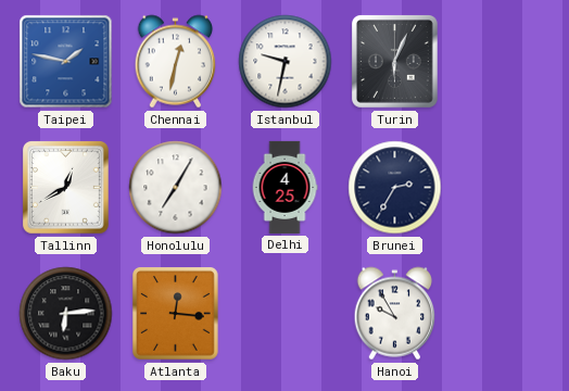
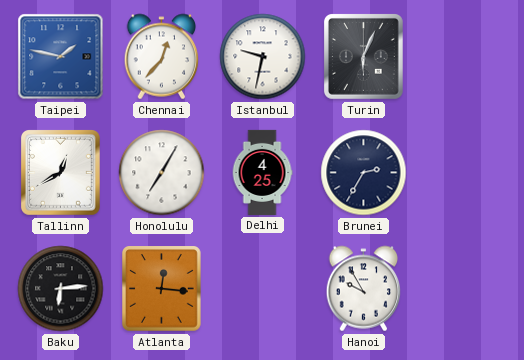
Chennai: 12:32 -> 12:37
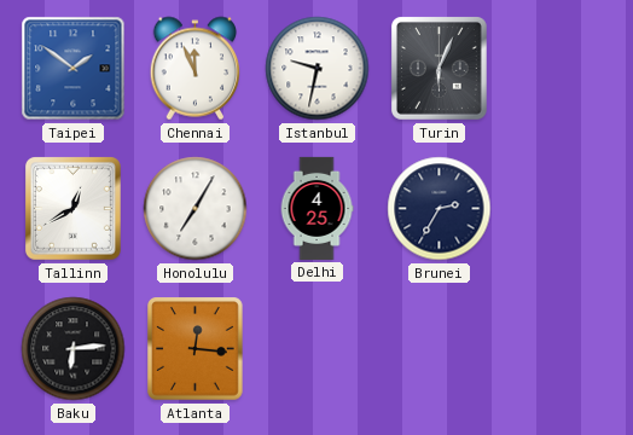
Taipei: 1:47 -> 1:51
Chennai: 12:37 -> 11:56
Hanoi: 9:55 -> none
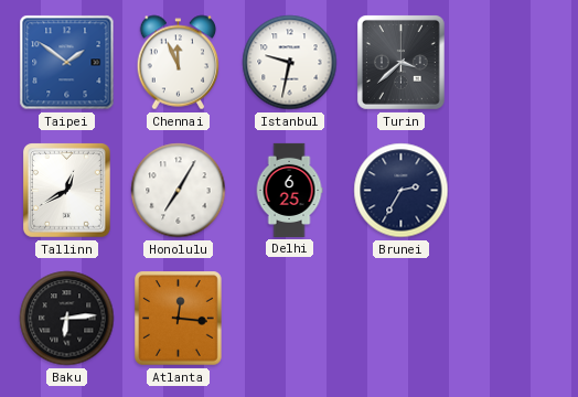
Turin: 6:04 -> 3:38
Delhi: 4:25 -> 6:25
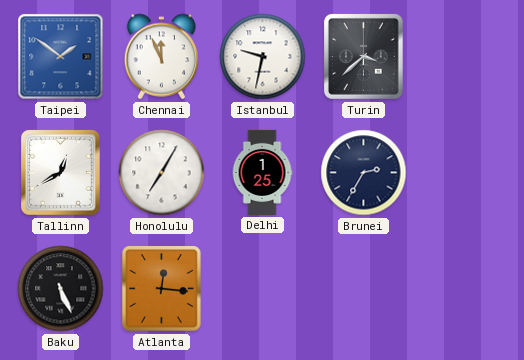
Delhi: 6:25 -> 1:25
Baku: 6:14 -> 5:26
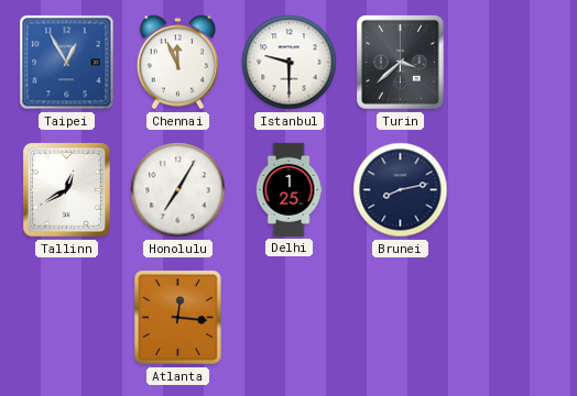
Taipei: 1:51 -> 12:55
Istanbul: 9:32 -> 9:30
Brunei: 2:35 -> 8:13
Baku: 5:26 -> none
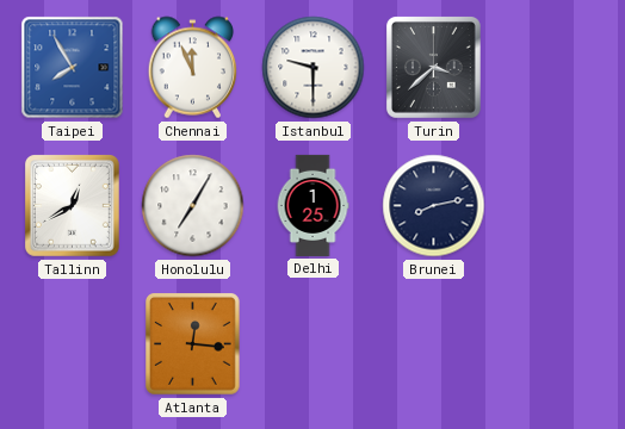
Taipei: 12:55 -> 7:55
